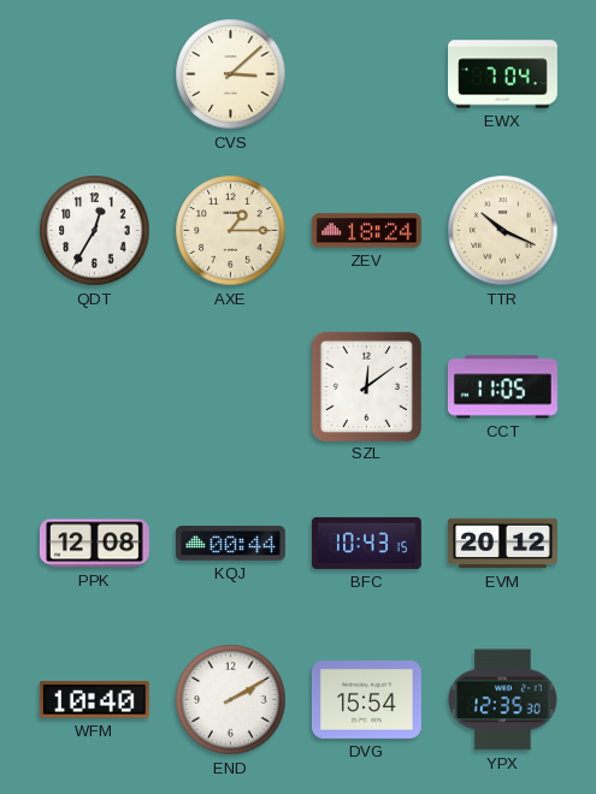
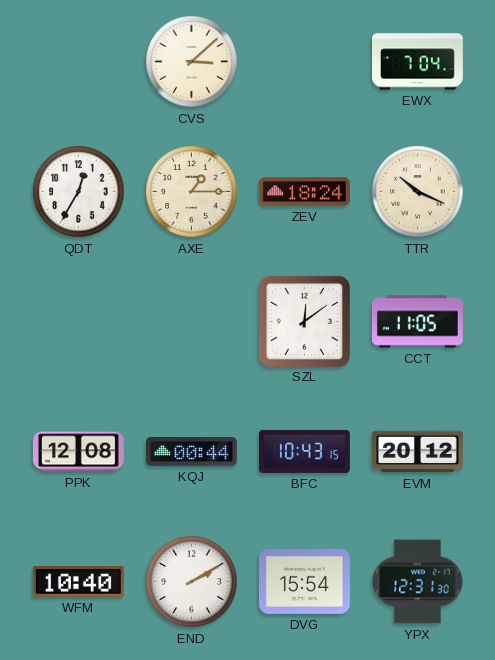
YPX: 12:35 -> 12:31
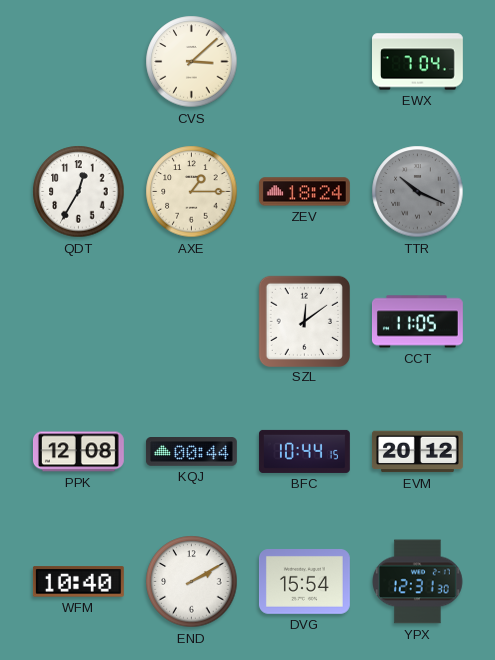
TTR dial: cream -> grey
BFC: 10:43 -> 10:44
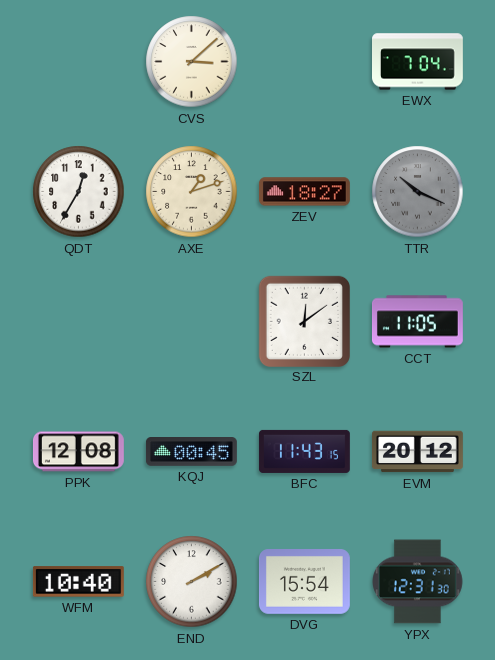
AXE: 1:15 -> 1:12
ZEV: 18:24 -> 18:27
KQJ: 00:44 -> 00:45
BFC: 10:44 -> 11:43
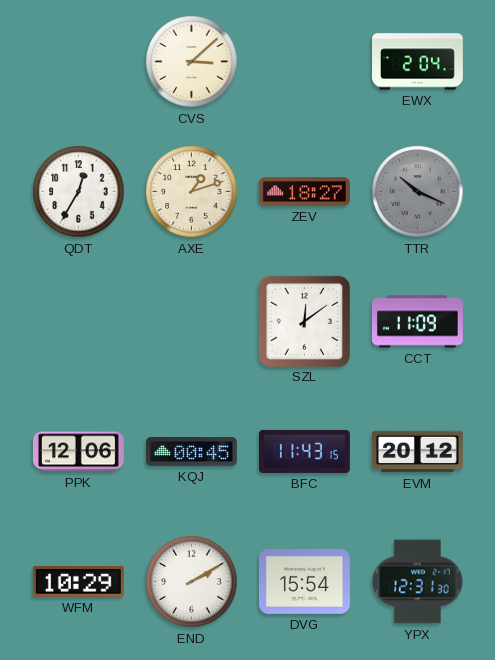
EWX: 7:04 -> 2:04
CCT: 11:05 -> 11:09
PPK: 12:08 -> 12:06
WFM: 10:40 -> 10:29
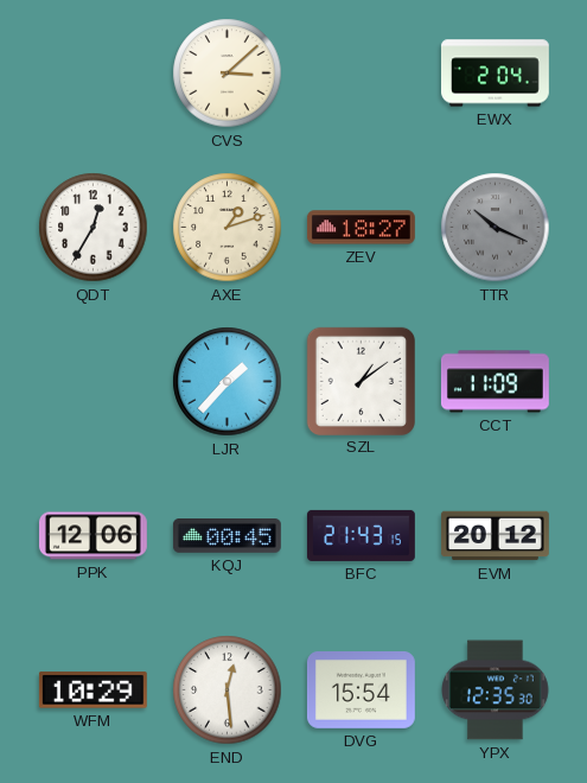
LJR: none -> 1:37
SZL: 12:09 -> 1:09
BFC: 11:43 -> 21:43
END: 2:10 -> 12:29
YPX: 12:31 -> 12:35
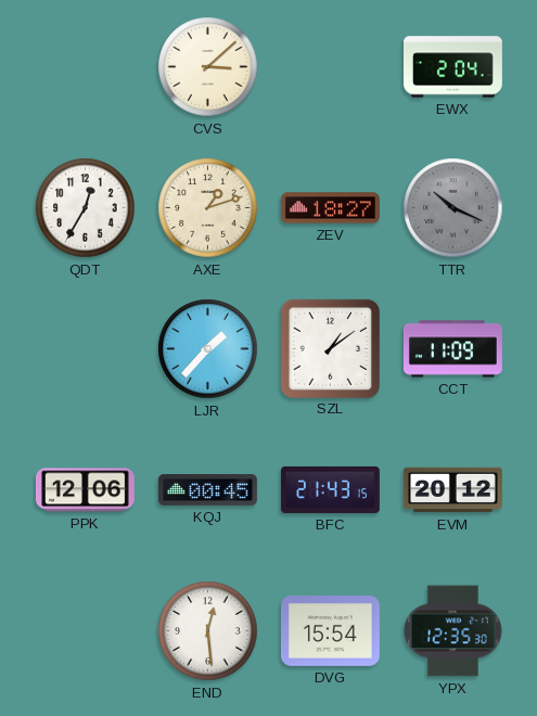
WFM: 10:29 -> none
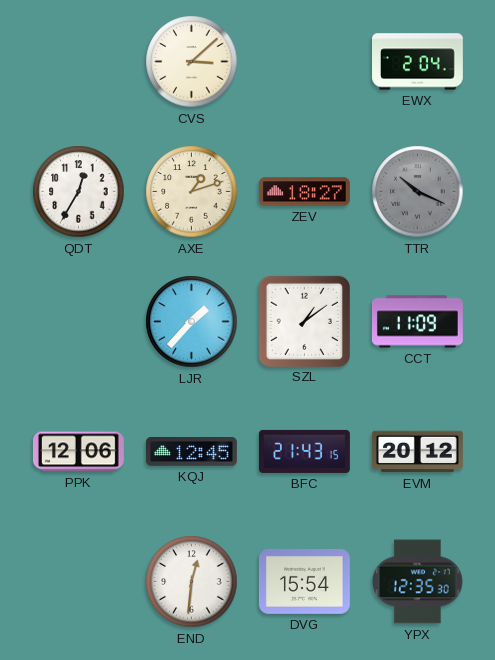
KQJ: 00:45 -> 12:45
END: 12:29 -> 12:31
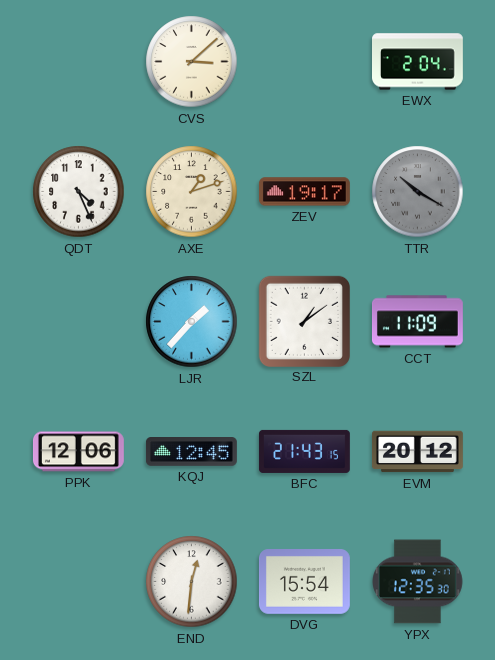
QDT: 12:35 -> 4:26
ZEV: 18:27 -> 19:17
TTR: 10:19 -> 10:20
